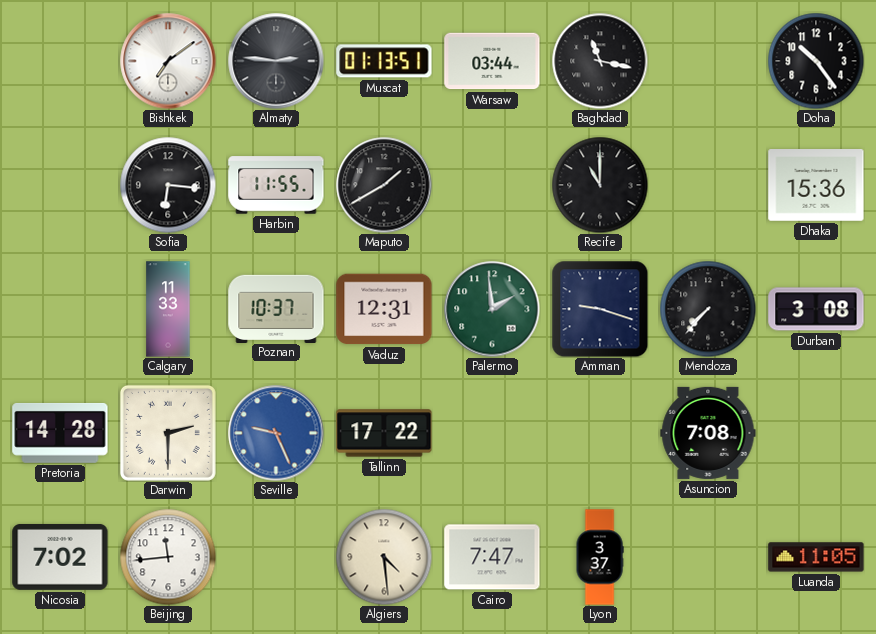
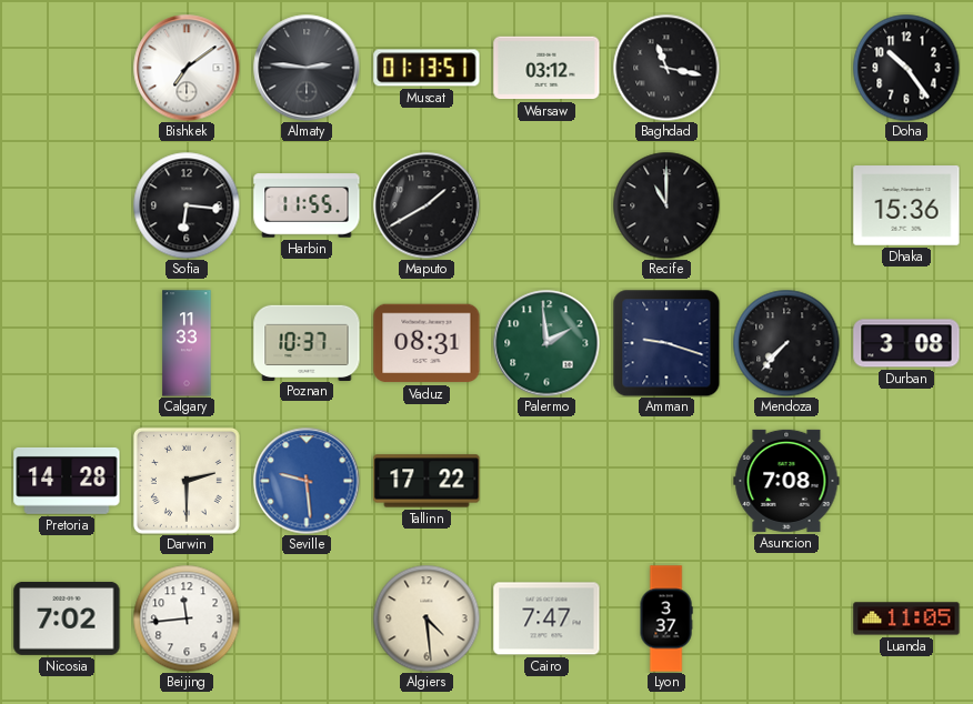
Warsaw: 03:44 -> 03:12
Vaduz: 12:31 -> 08:31
Seville: 9:26 -> 9:29
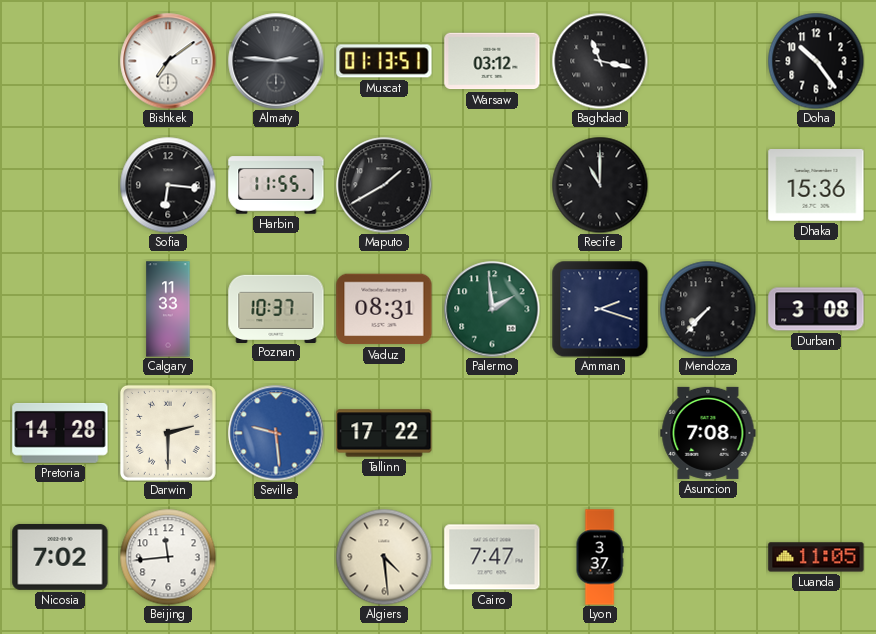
Amman: 9:18 -> 2:18
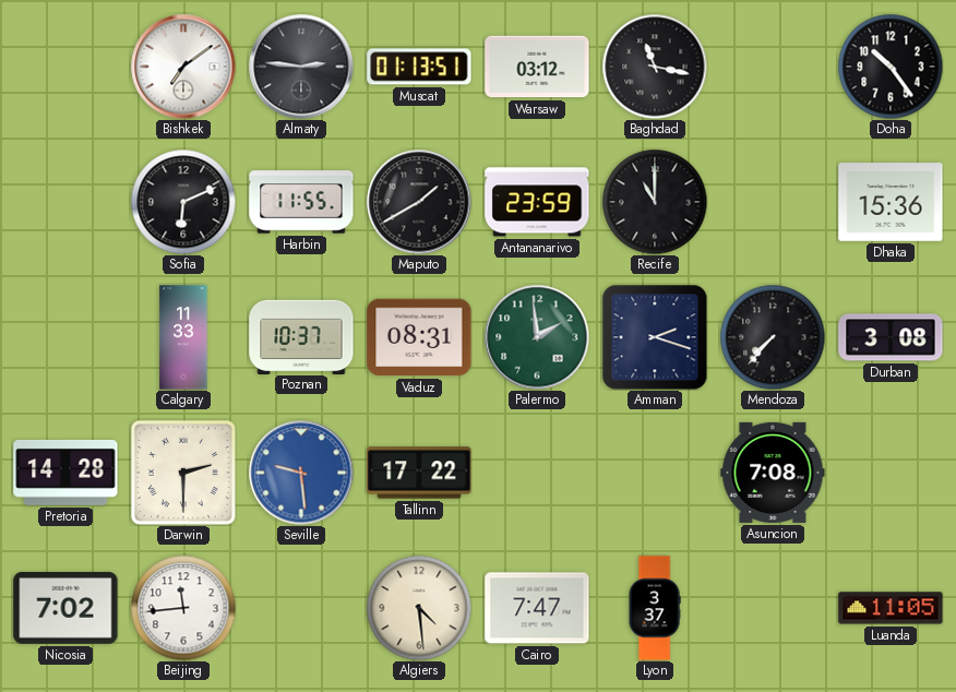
Sofia: 6:16 -> 6:11
Antananarivo: none -> 23:59
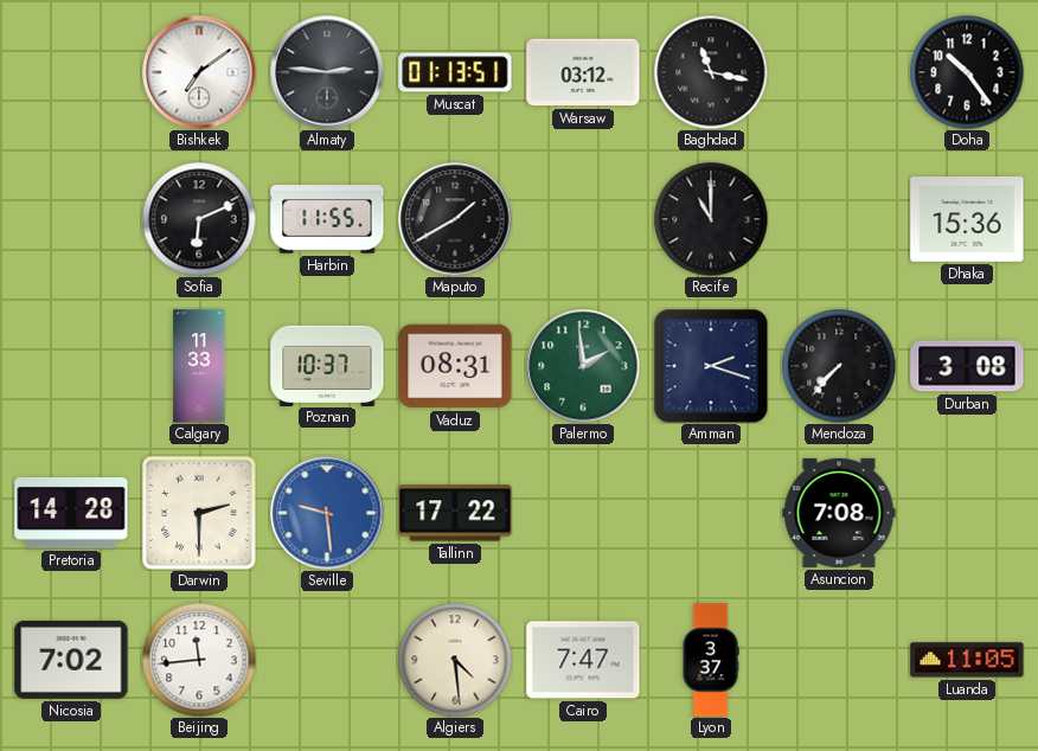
Antananarivo: 23:59 -> none
